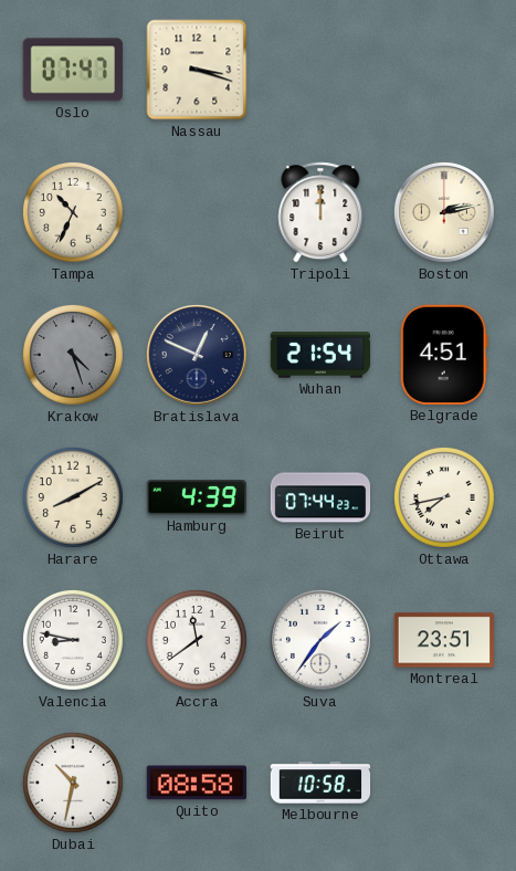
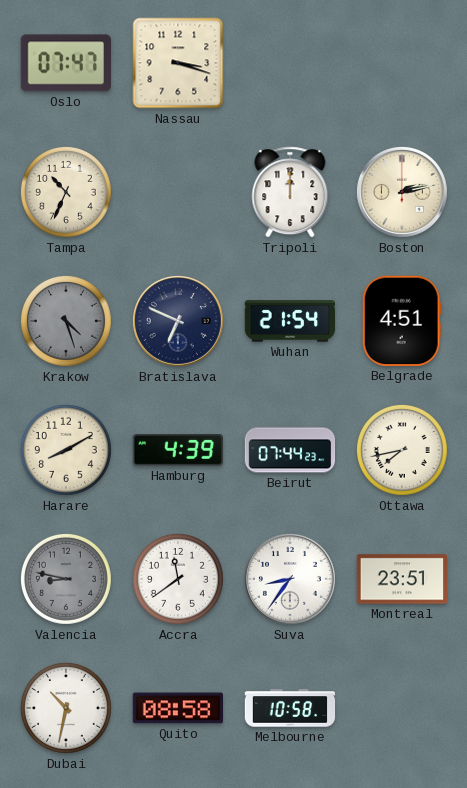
Bratislava: 12:49 -> 6:49
Valencia dial: white -> grey
Suva: 1:36 -> 8:36
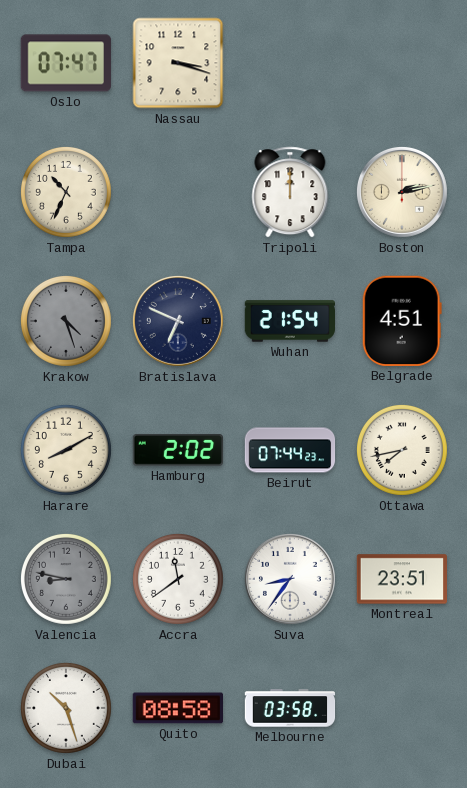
Hamburg: 4:39 -> 2:02
Dubai: 10:32 -> 10:27
Melbourne: 10:58 -> 03:58
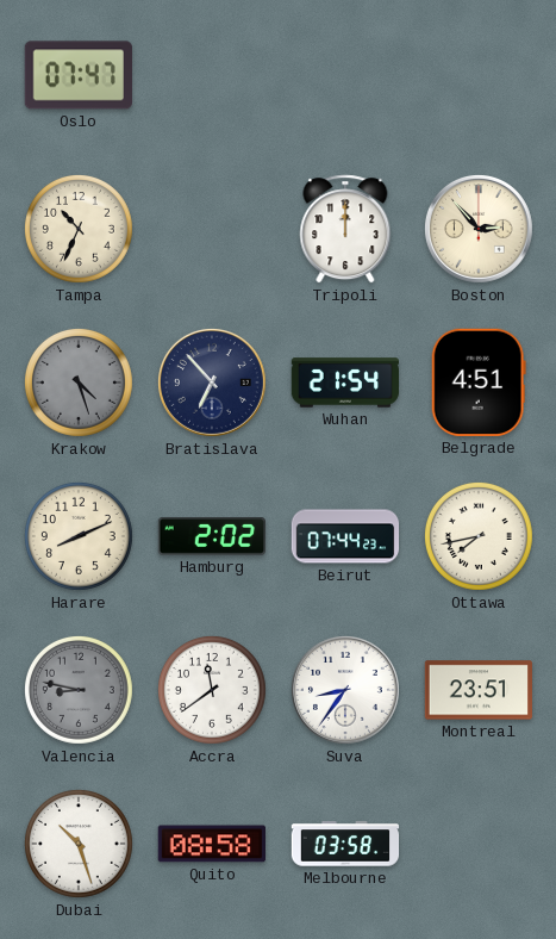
Nassau: 3:18 -> none
Boston: 2:13 -> 2:53
Bratislava: 6:49 -> 6:53
Harare: 8:10 -> 8:11
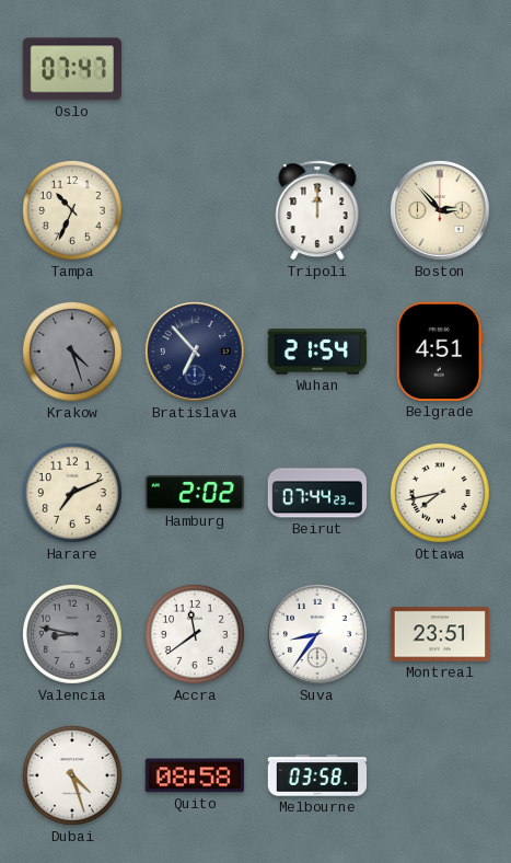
Harare: 8:11 -> 7:11
Dubai: 10:27 -> 4:27
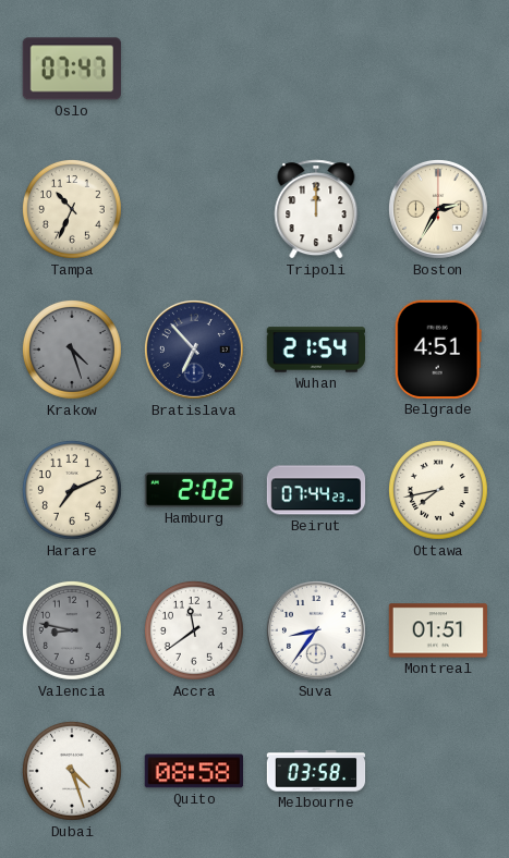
Boston: 2:53 -> 2:35
Montreal: 23:51 -> 01:51
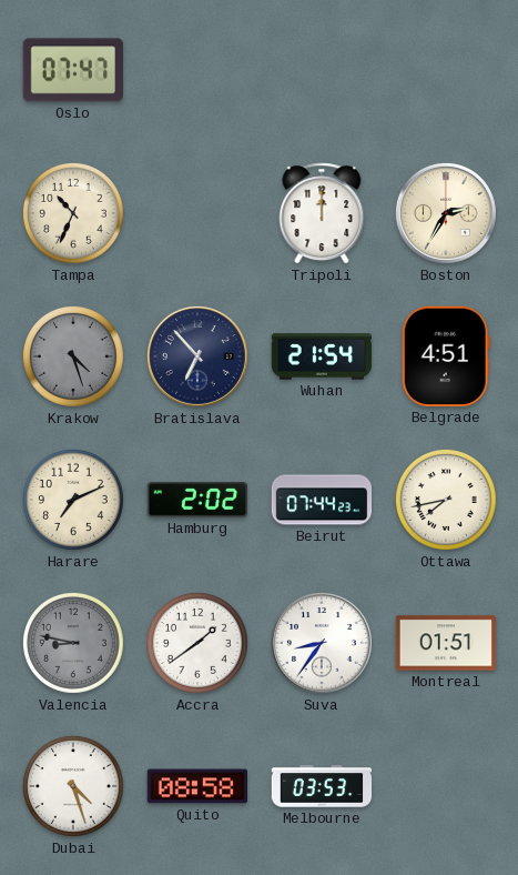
Accra: 11:39 -> 1:39
Melbourne: 03:58 -> 03:53
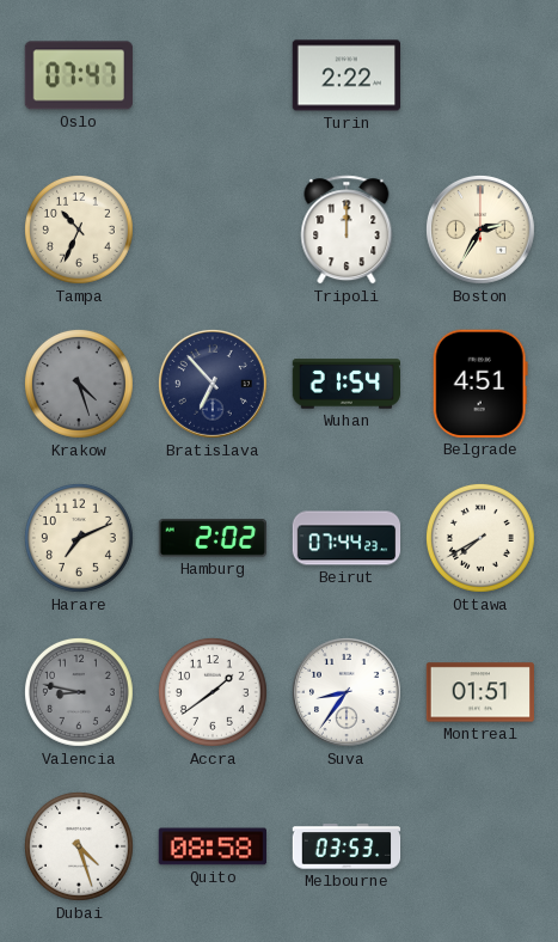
Turin: none -> 2:22
Ottawa: 7:43 -> 7:40
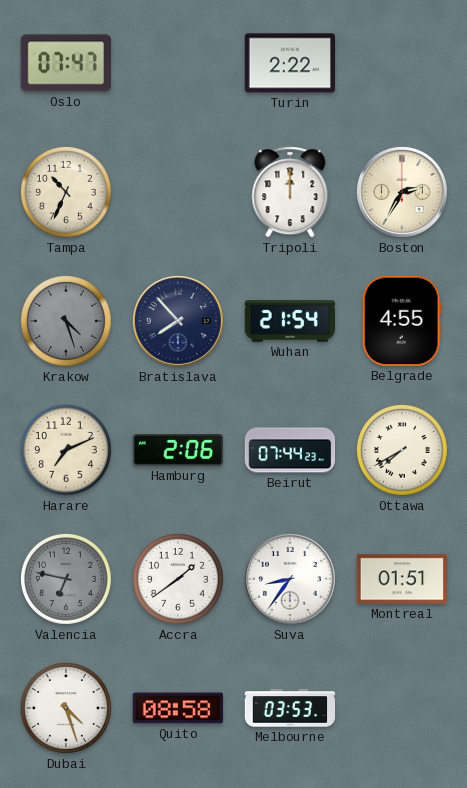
Bratislava: 6:53 -> 7:53
Belgrade: 4:51 -> 4:55
Hamburg: 2:02 -> 2:06
Valencia: 8:47 -> 6:47
